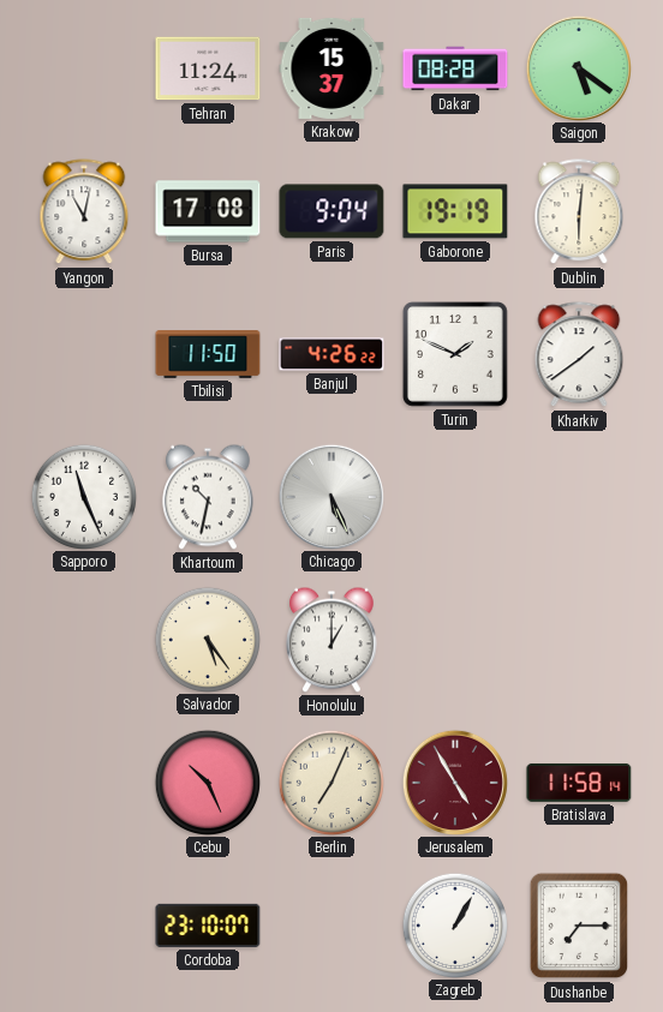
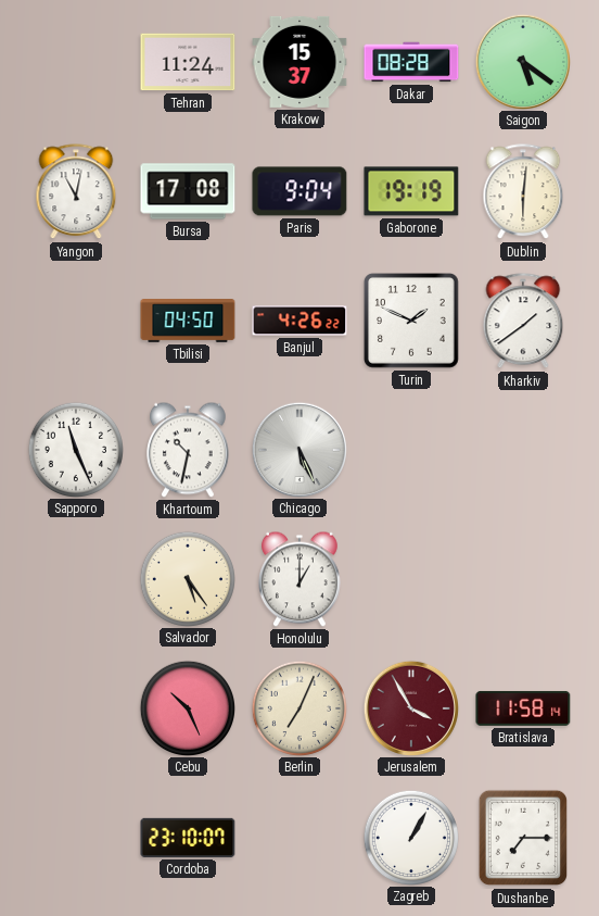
Tbilisi: 11:50 -> 04:50
Jerusalem: 4:55 -> 3:55
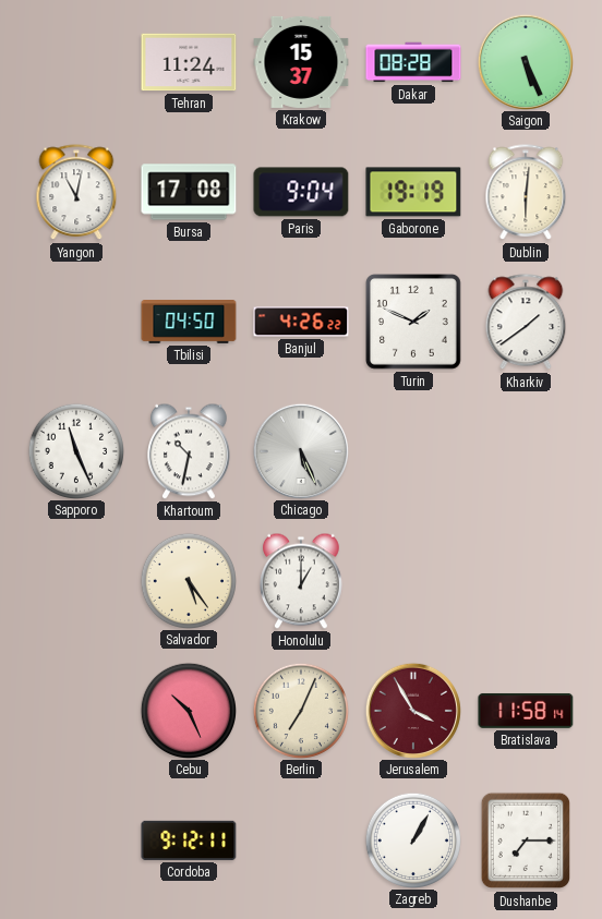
Saigon: 5:21 -> 5:26
Cordoba: 23:10 -> 9:12
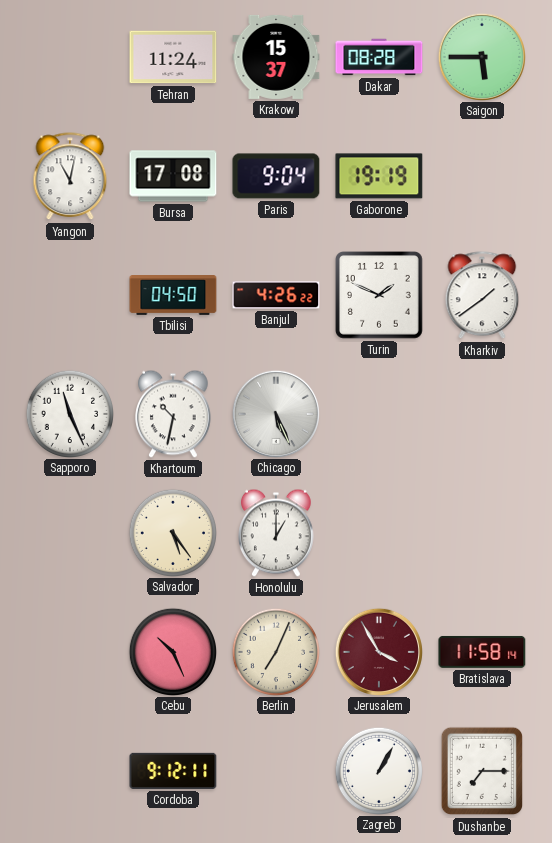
Saigon: 5:26 -> 5:45
Dublin: 6:01 -> none
